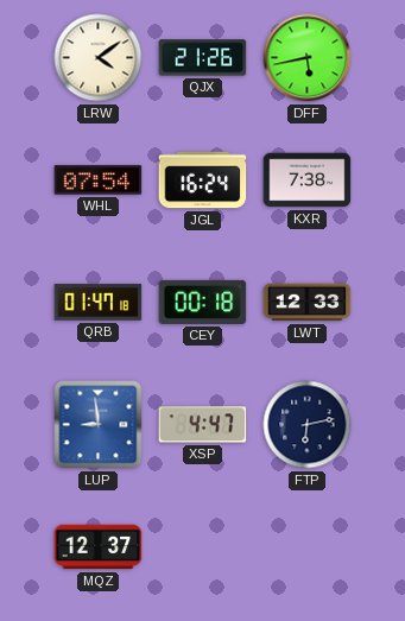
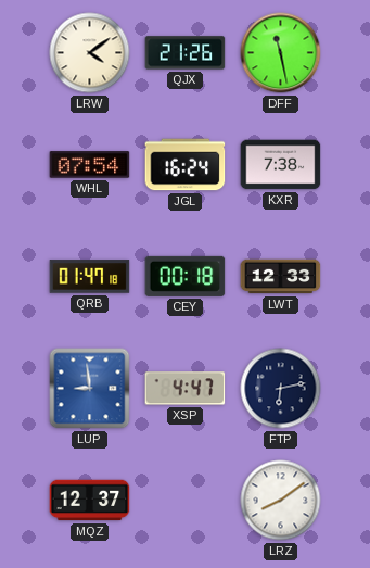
DFF: 5:43 -> 11:28
LRZ: none -> 8:09
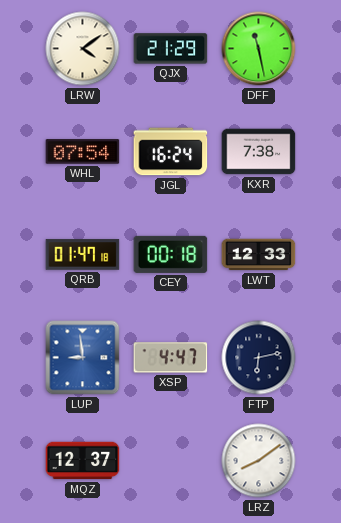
QJX: 21:26 -> 21:29
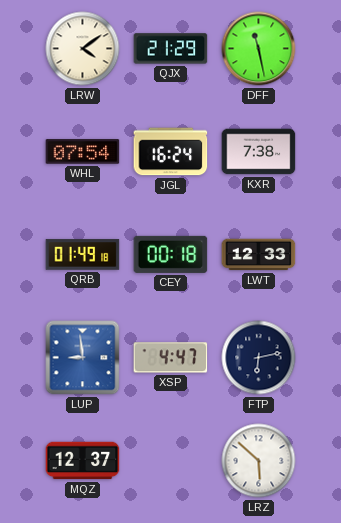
QRB: 01:47 -> 01:49
LRZ: 8:09 -> 5:52
